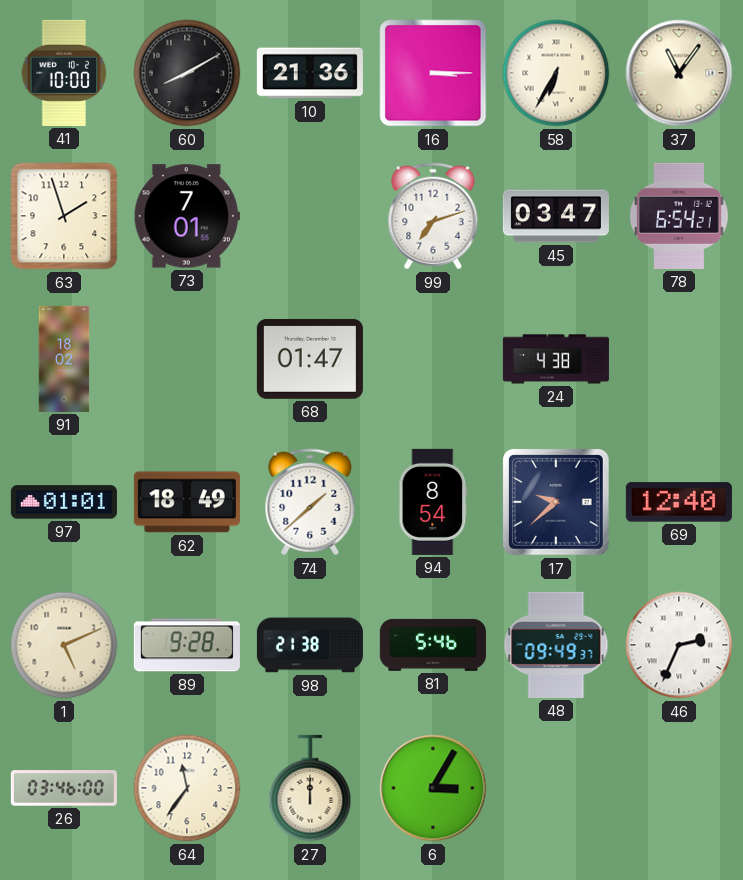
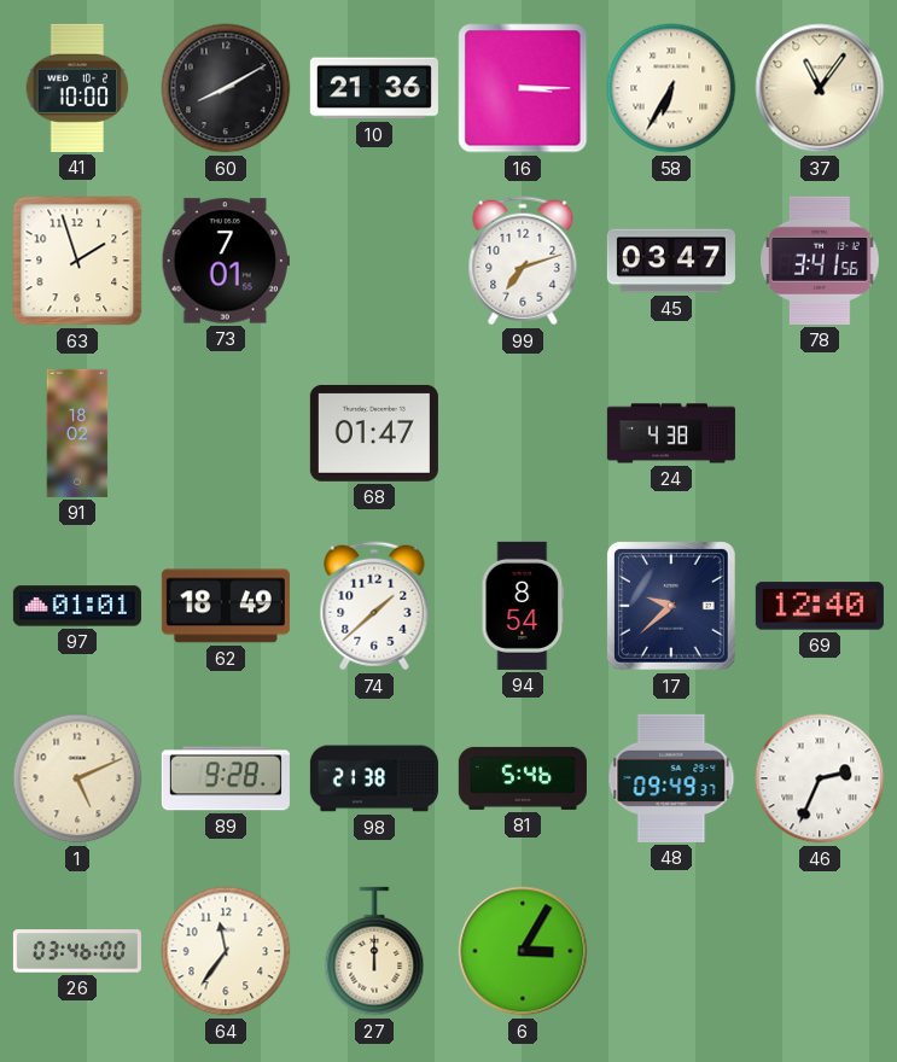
78: 6:54 -> 3:41
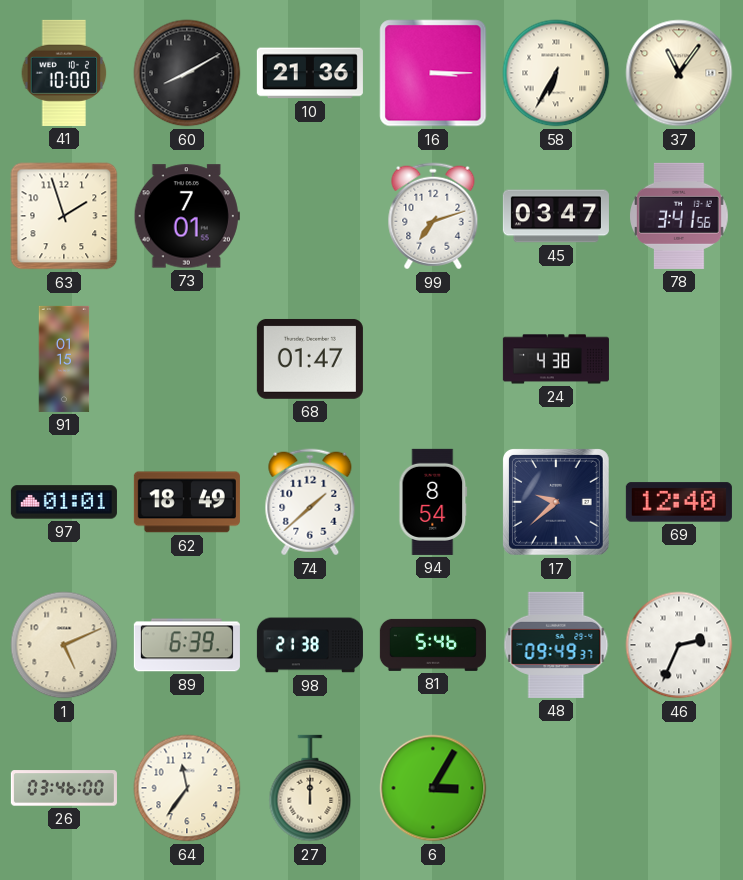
91: 18:02 -> 01:15
89: 9:28 -> 6:39
